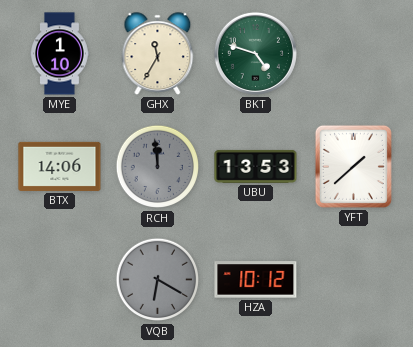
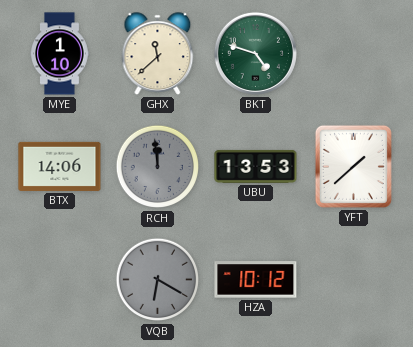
GHX: 11:35 -> 11:38
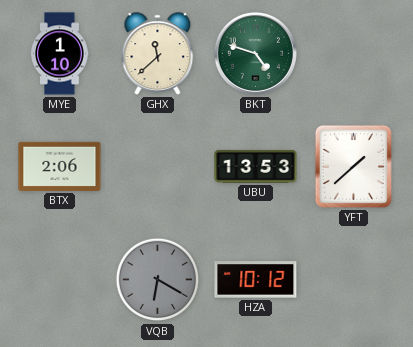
BTX: 14:06 -> 2:06
RCH: 11:59 -> none
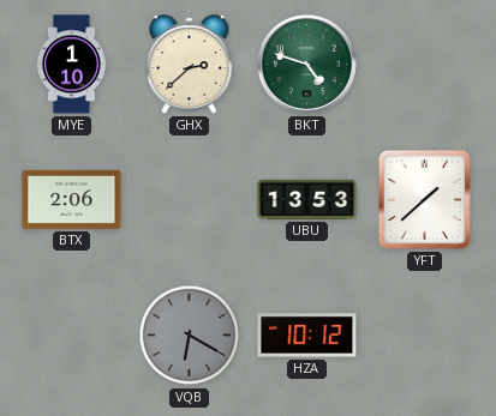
GHX: 11:38 -> 2:38
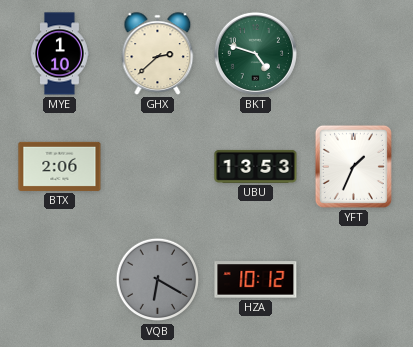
YFT: 1:38 -> 1:34
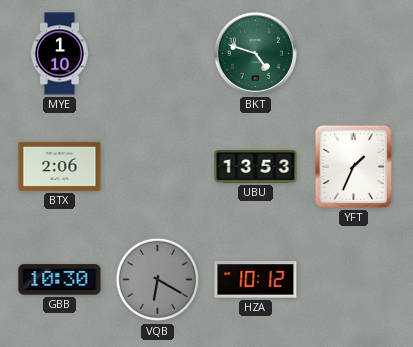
GHX: 2:38 -> none
GBB: none -> 10:30
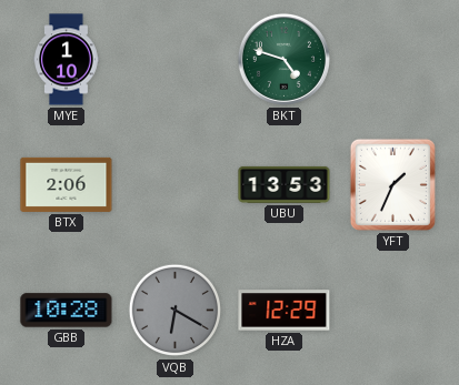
GBB: 10:30 -> 10:28
HZA: 10:12 -> 12:29
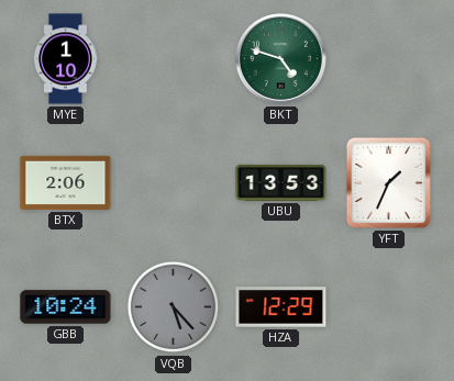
GBB: 10:28 -> 10:24
VQB: 6:20 -> 5:23
